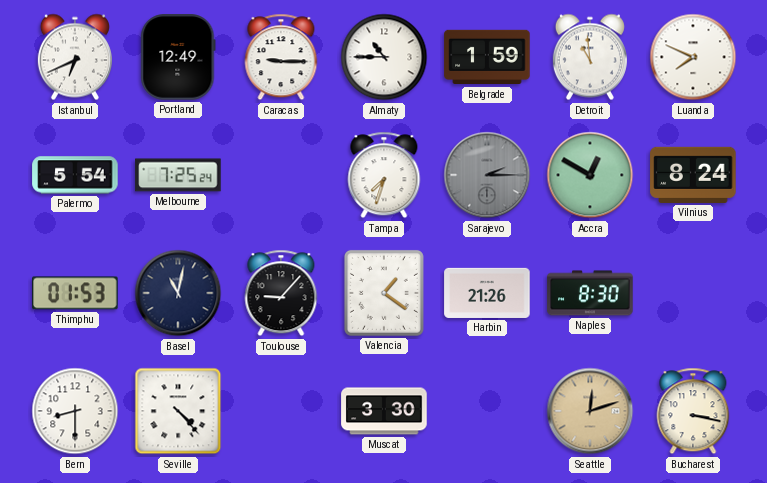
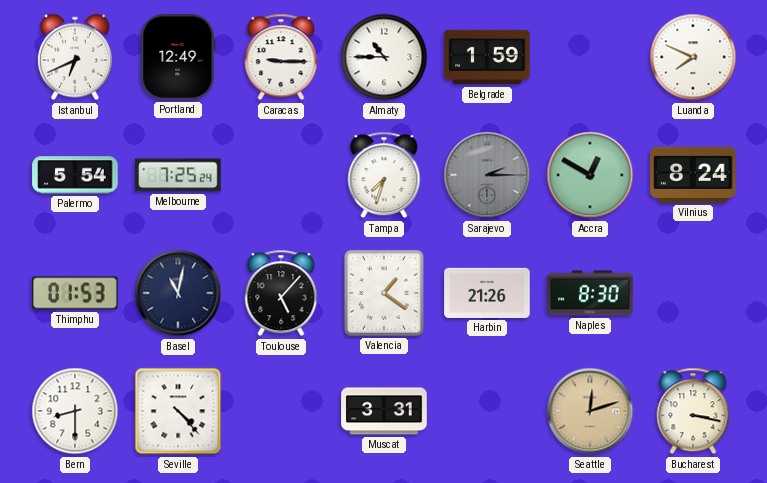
Detroit: 10:59 -> none
Toulouse: 9:07 -> 5:07
Muscat: 3:30 -> 3:31
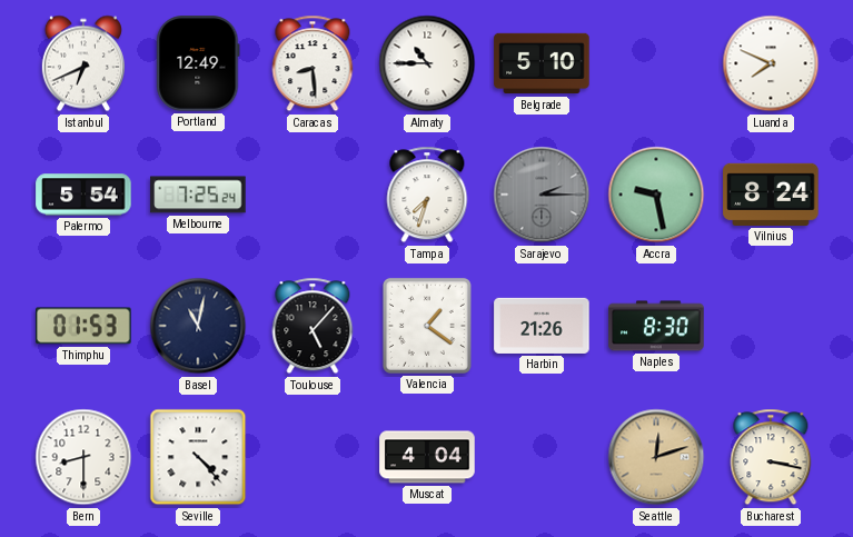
Caracas: 9:15 -> 8:29
Belgrade: 1:59 -> 5:10
Accra: 12:50 -> 9:28
Muscat: 3:31 -> 4:04
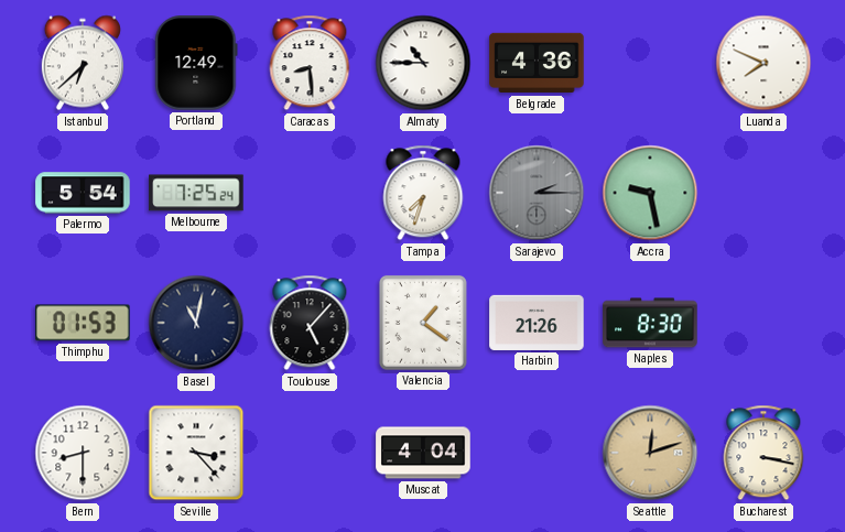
Istanbul: 6:41 -> 6:38
Belgrade: 5:10 -> 4:36
Vilnius: 8:24 -> none
Seville: 4:23 -> 3:23
